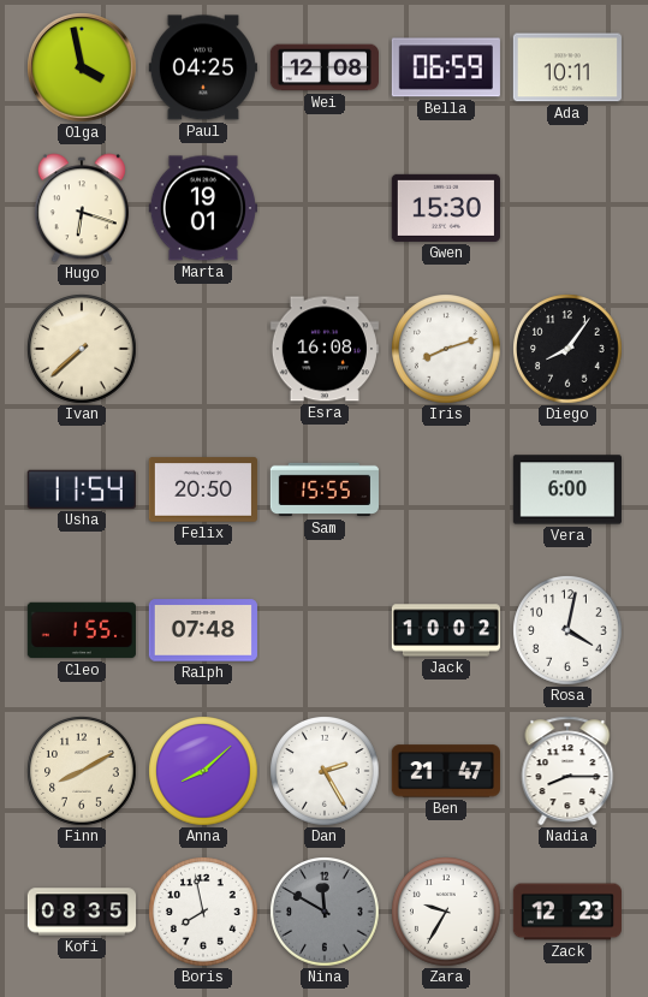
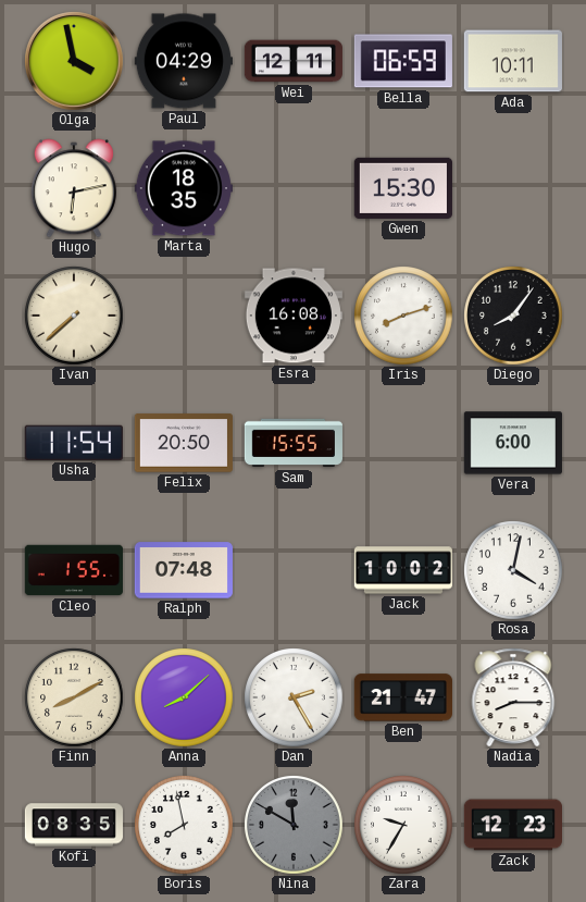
Paul: 04:25 -> 04:29
Wei: 12:08 -> 12:11
Hugo: 6:18 -> 6:13
Marta: 19:01 -> 18:35
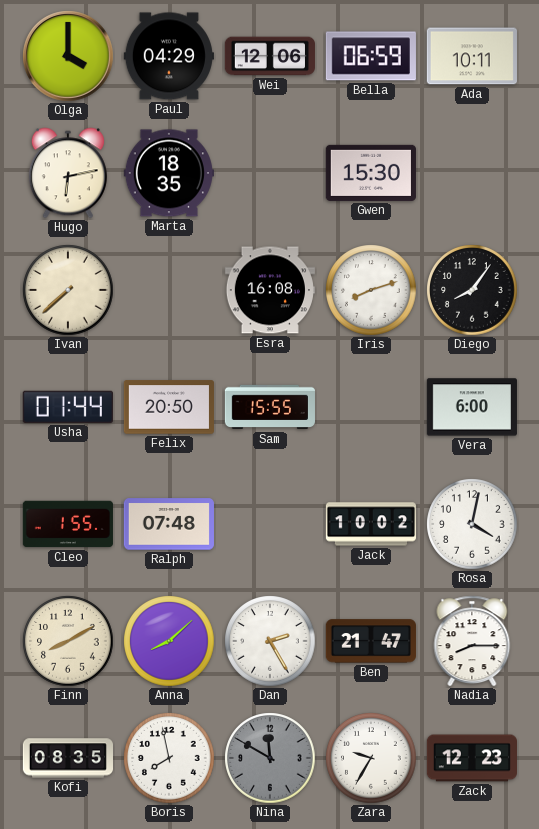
Olga: 3:58 -> 4:00
Wei: 12:11 -> 12:06
Usha: 11:54 -> 01:44
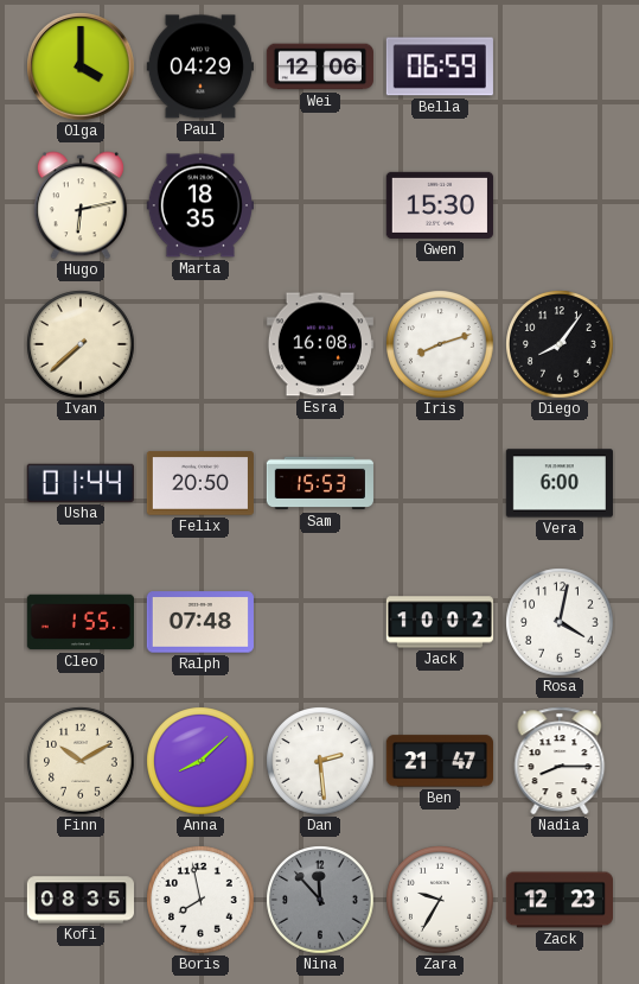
Ada: 10:11 -> none
Sam: 15:55 -> 15:53
Finn: 8:10 -> 10:10
Dan: 2:25 -> 2:29
Nina: 11:50 -> 11:53
